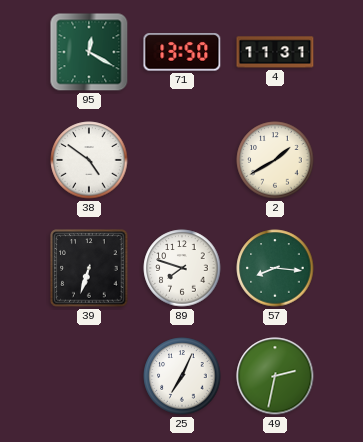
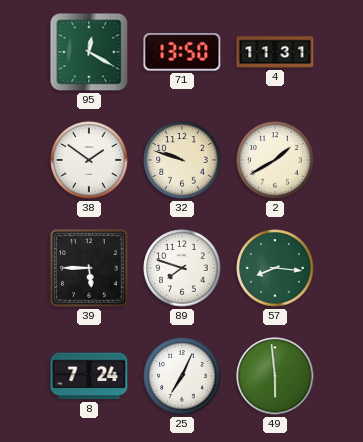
38: 4:51 -> 1:51
32: none -> 9:48
39: 6:33 -> 5:45
8: none -> 7:24
49: 2:32 -> 5:59
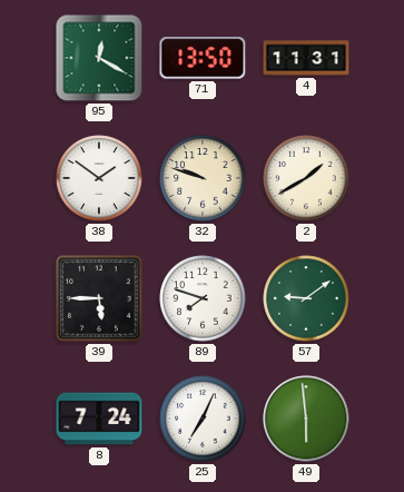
57: 8:16 -> 9:09
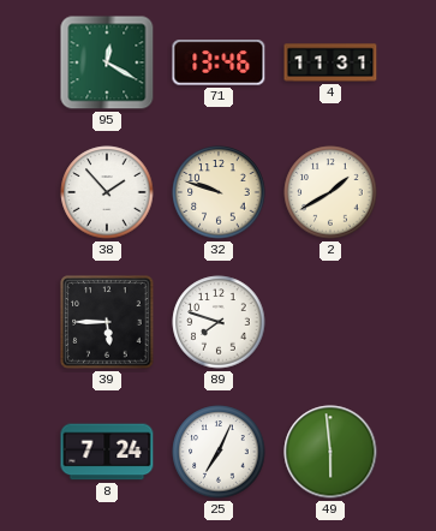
71: 13:50 -> 13:46
38: 1:51 -> 1:53
57: 9:09 -> none
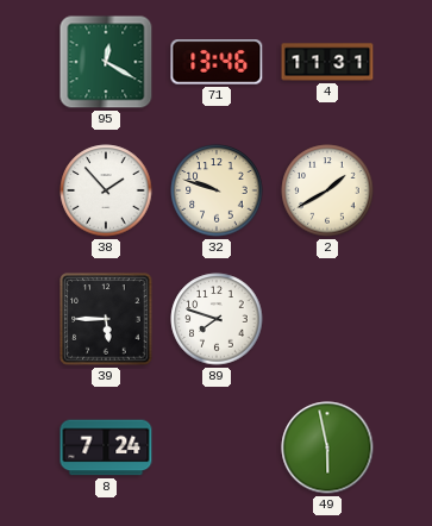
25: 7:04 -> none
49: 5:59 -> 5:58
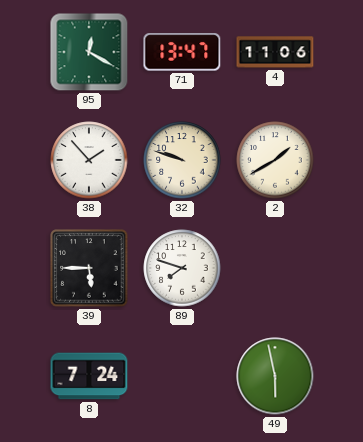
71: 13:46 -> 13:47
4: 11:31 -> 11:06
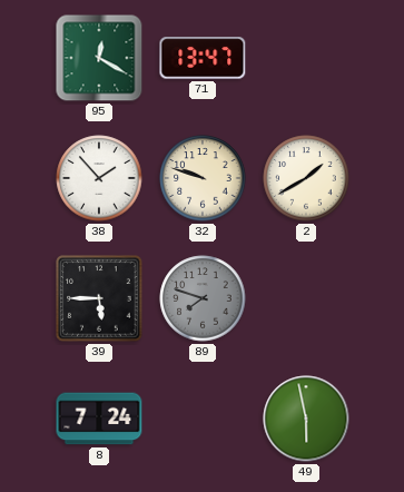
4: 11:06 -> none
89 dial: white -> grey
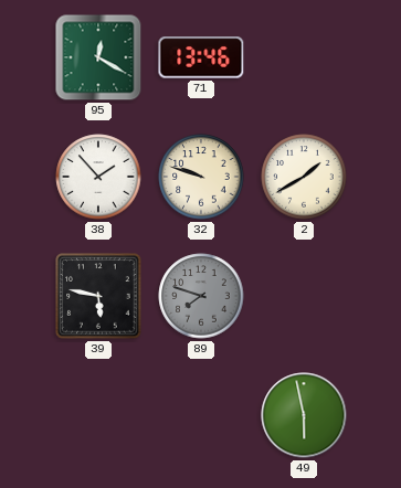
71: 13:47 -> 13:46
39: 5:45 -> 5:47
8: 7:24 -> none
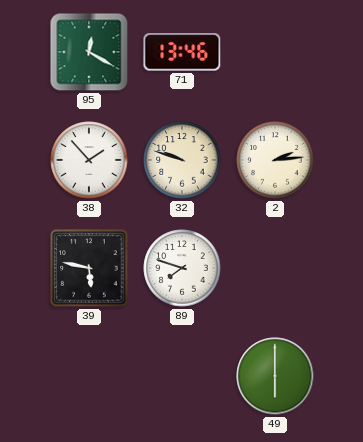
2: 1:40 -> 2:14
89 dial: grey -> white
49: 5:58 -> 6:00
